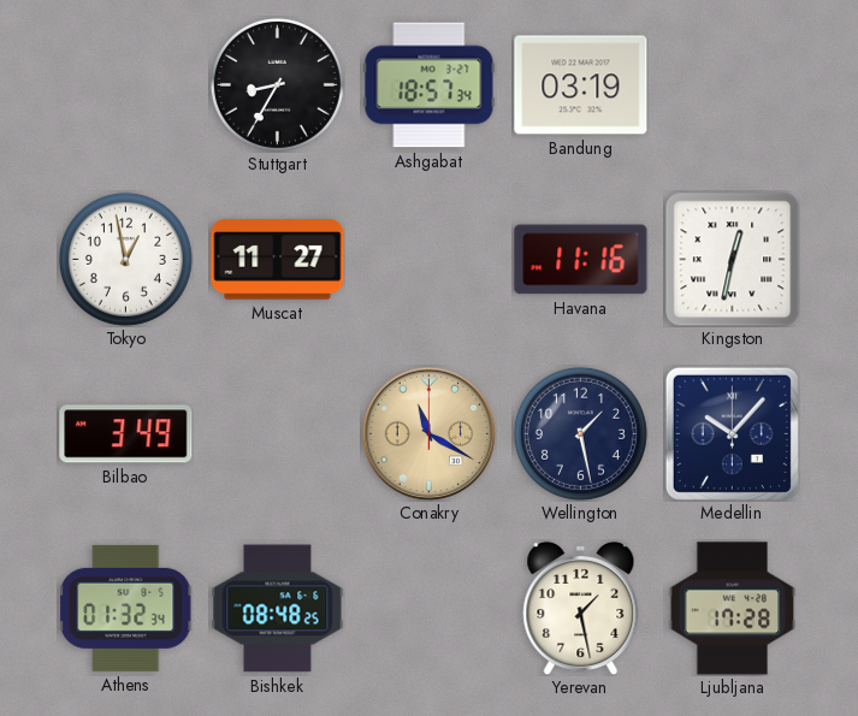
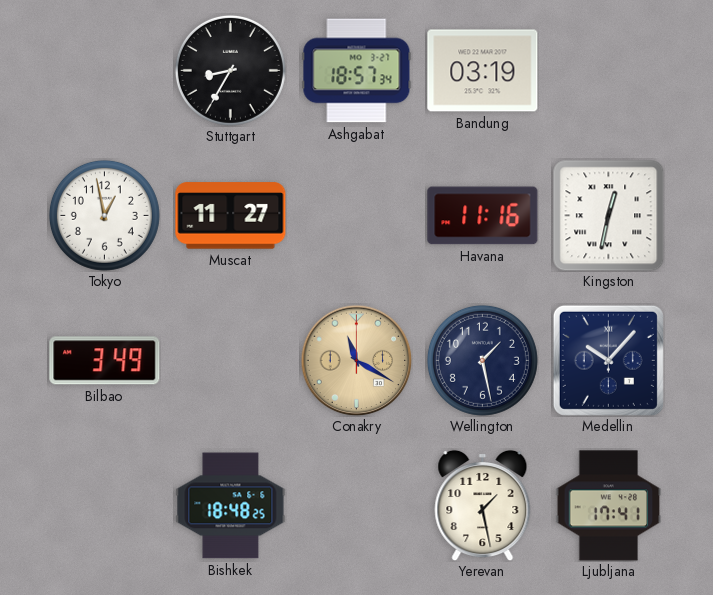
Athens: 01:32 -> none
Bishkek: 08:48 -> 18:48
Ljubljana: 17:28 -> 17:41
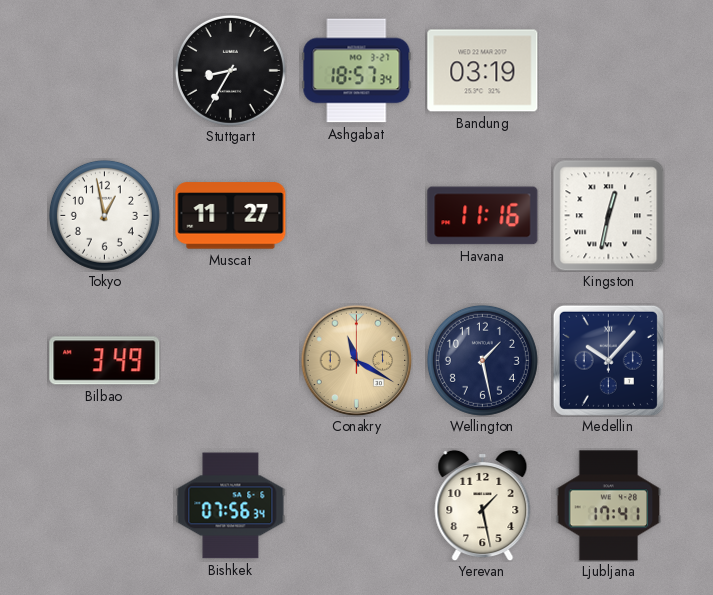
Bishkek: 18:48 -> 07:56
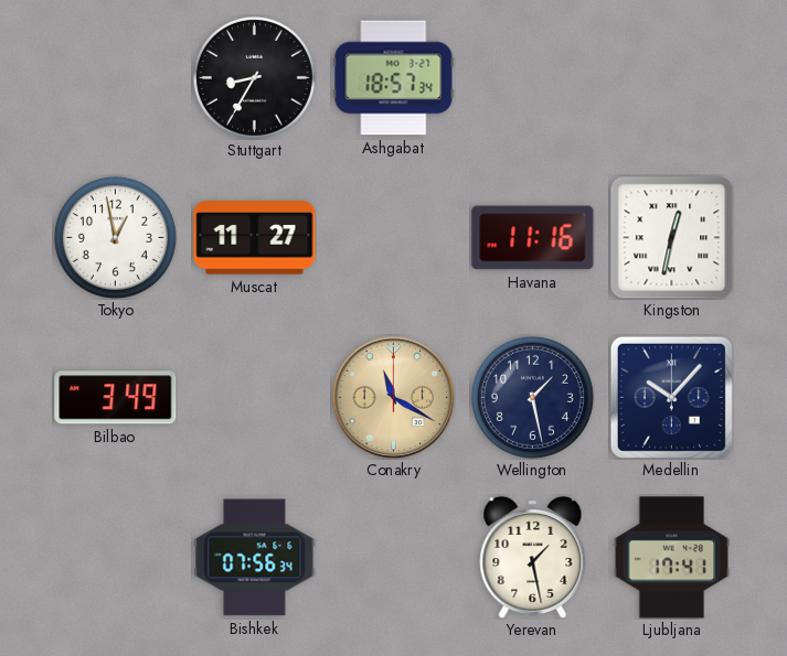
Bandung: 03:19 -> none
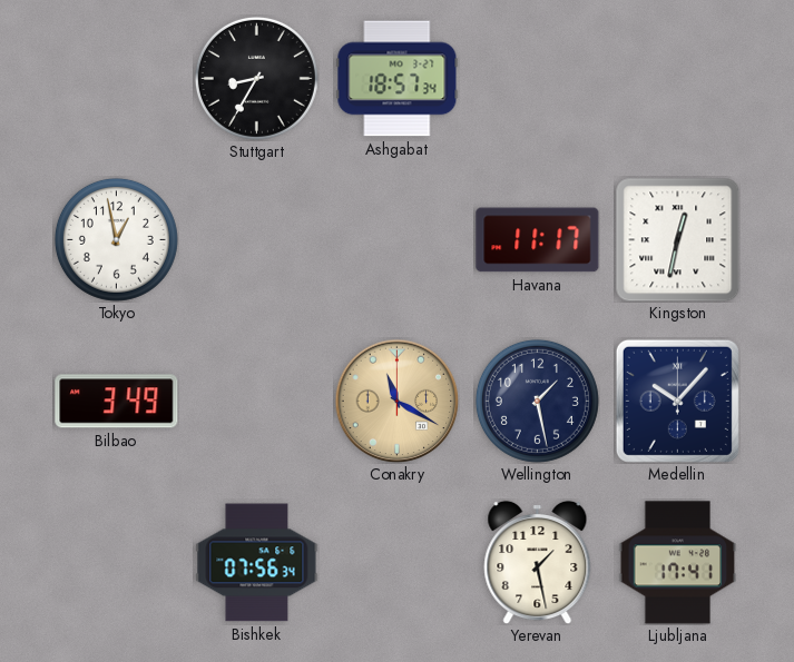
Muscat: 11:27 -> none
Havana: 11:16 -> 11:17
